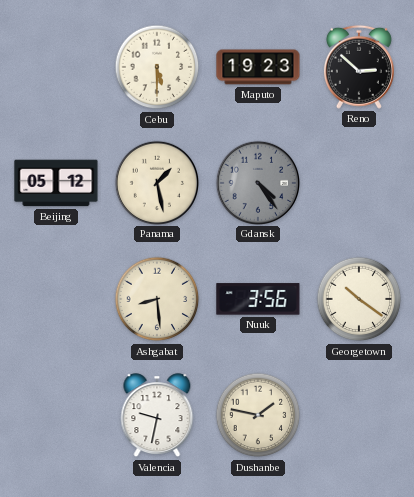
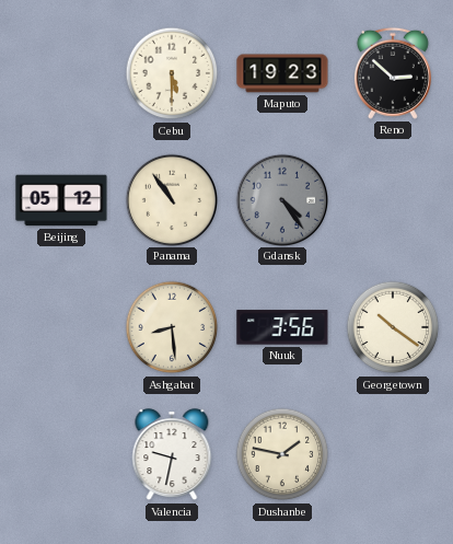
Panama: 1:28 -> 10:54
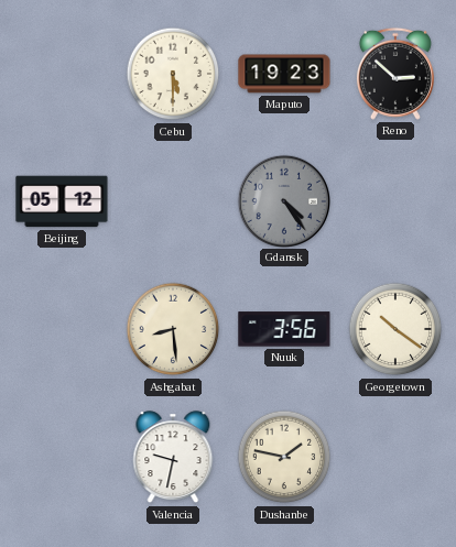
Panama: 10:54 -> none
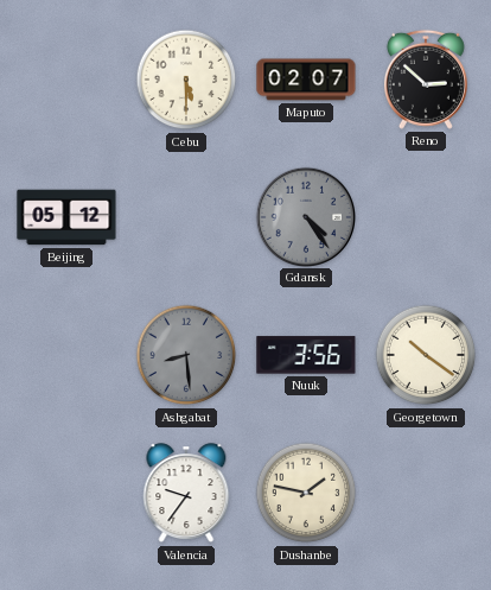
Maputo: 19:23 -> 02:07
Ashgabat dial: cream -> grey
Valencia: 9:32 -> 9:36
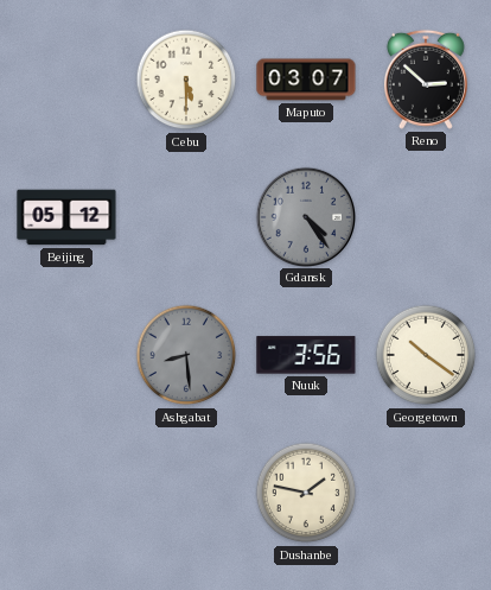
Maputo: 02:07 -> 03:07
Valencia: 9:36 -> none
